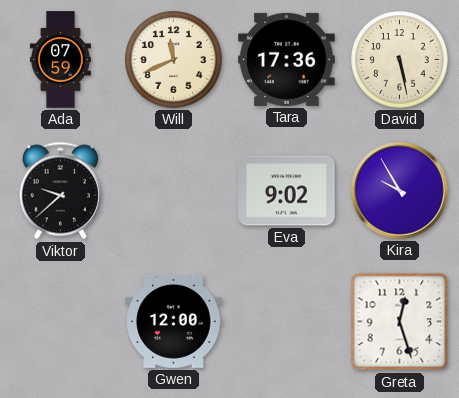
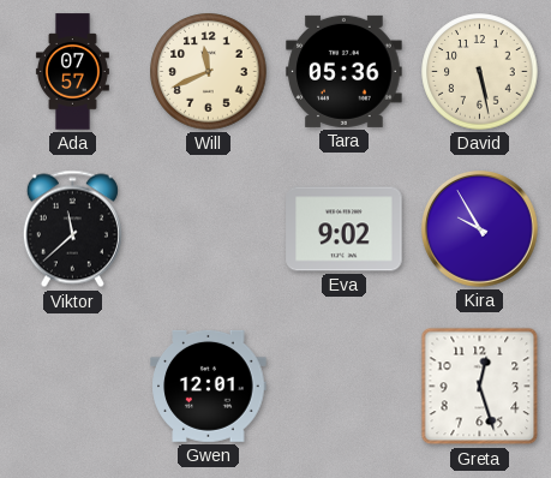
Ada: 07:59 -> 07:57
Tara: 17:36 -> 05:36
Viktor: 9:38 -> 11:38
Gwen: 12:00 -> 12:01
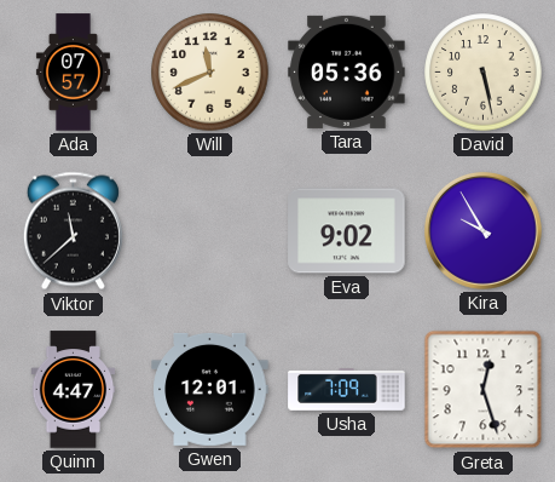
Quinn: none -> 4:47
Usha: none -> 7:09
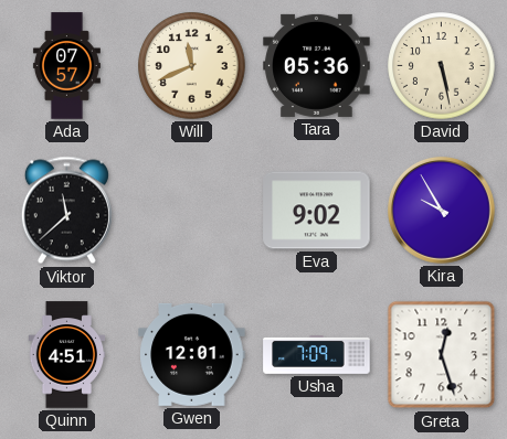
Quinn: 4:47 -> 4:51
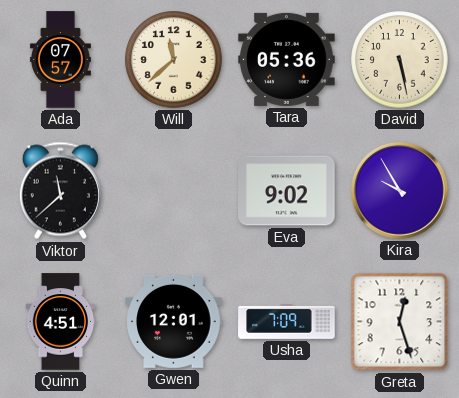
Will: 11:41 -> 11:38
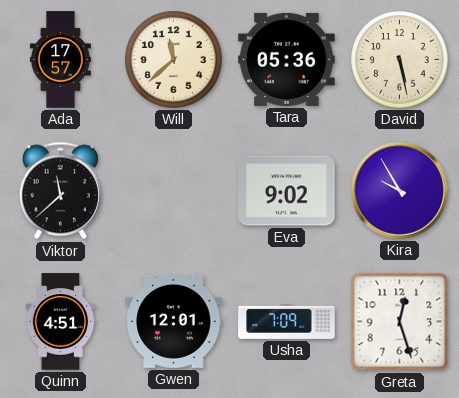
Ada: 07:57 -> 17:57
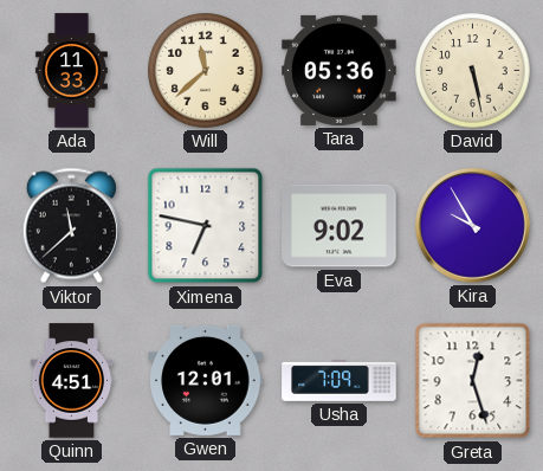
Ada: 17:57 -> 11:33
Ximena: none -> 6:47
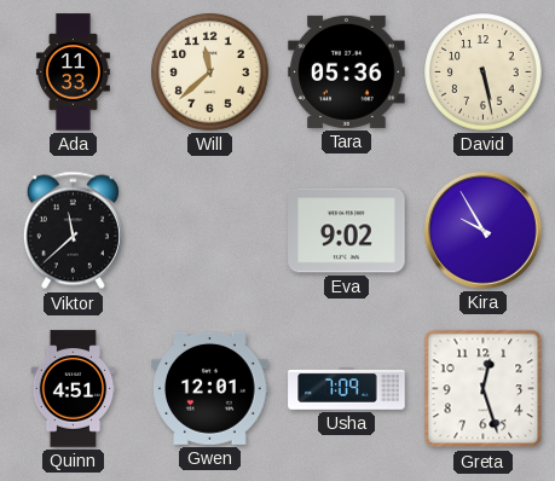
Ximena: 6:47 -> none
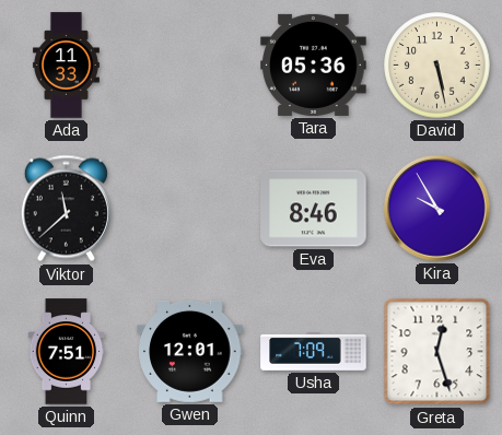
Will: 11:38 -> none
Eva: 9:02 -> 8:46
Quinn: 4:51 -> 7:51
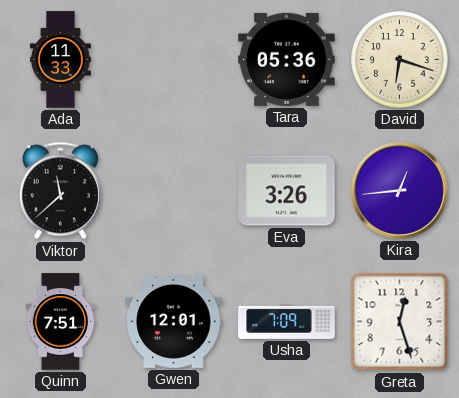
David: 5:28 -> 6:18
Eva: 8:46 -> 3:26
Kira: 9:55 -> 12:44
